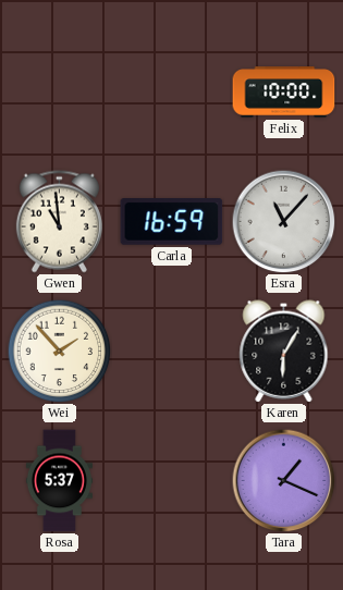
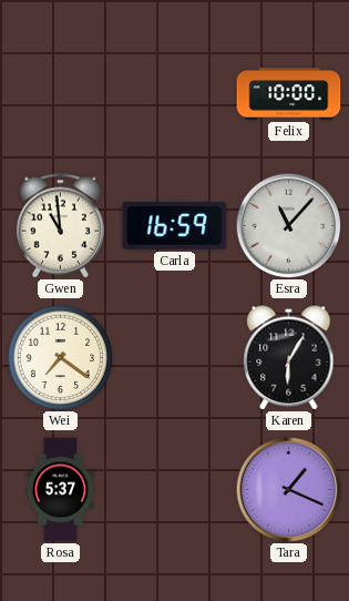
Wei: 1:53 -> 7:21
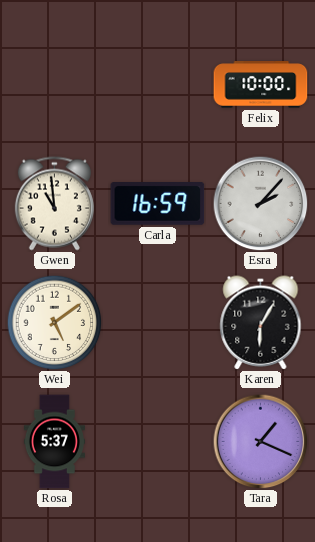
Esra: 11:07 -> 2:07
Wei: 7:21 -> 5:09
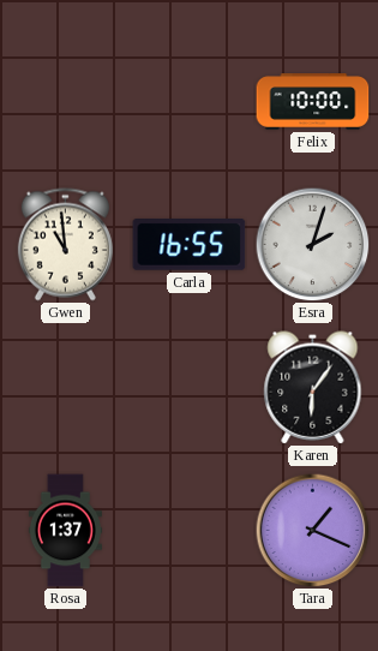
Carla: 16:59 -> 16:55
Esra: 2:07 -> 2:03
Wei: 5:09 -> none
Karen: 6:05 -> 6:06
Rosa: 5:37 -> 1:37
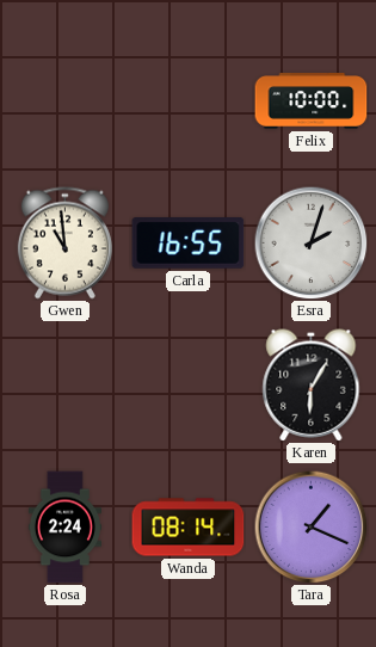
Karen: 6:06 -> 6:05
Rosa: 1:37 -> 2:24
Wanda: none -> 08:14
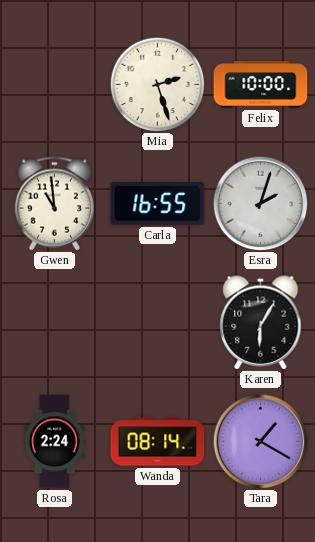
Mia: none -> 2:27
Tara: 1:19 -> 1:20
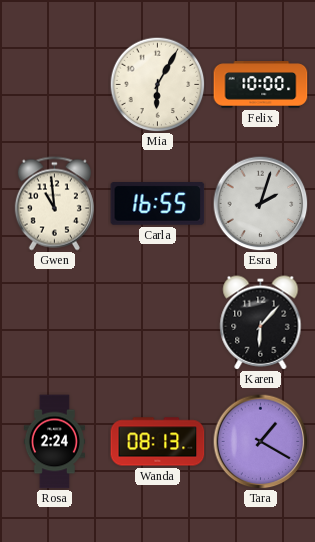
Mia: 2:27 -> 6:05
Karen: 6:05 -> 6:07
Wanda: 08:14 -> 08:13
